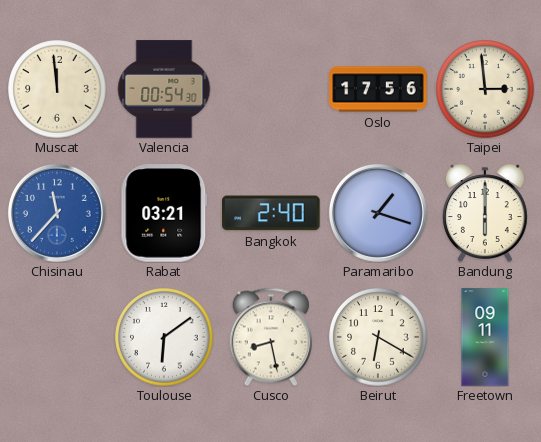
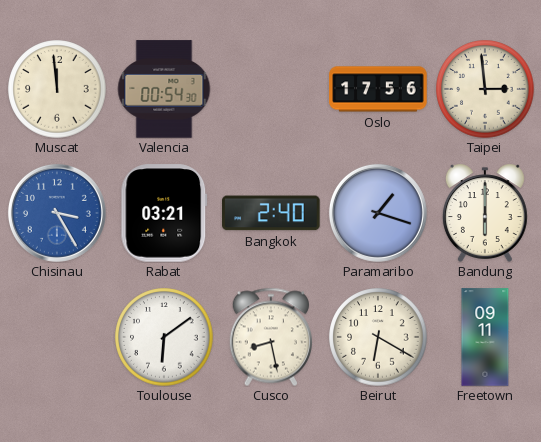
Chisinau: 11:37 -> 3:25
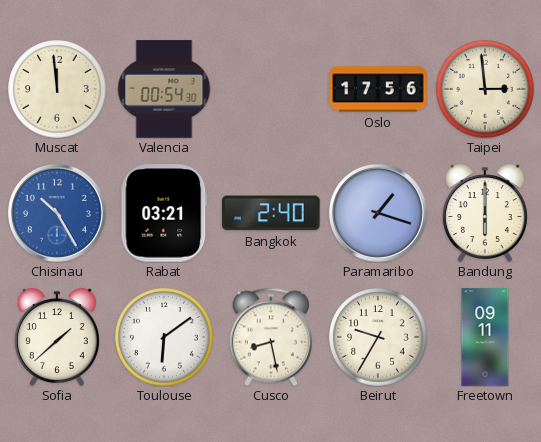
Chisinau: 3:25 -> 10:25
Sofia: none -> 1:38
Beirut: 6:20 -> 9:35
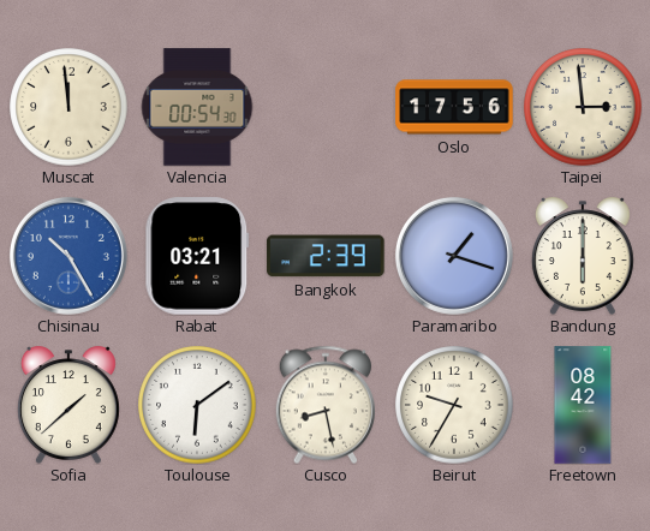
Bangkok: 2:40 -> 2:39
Freetown: 09:11 -> 08:42
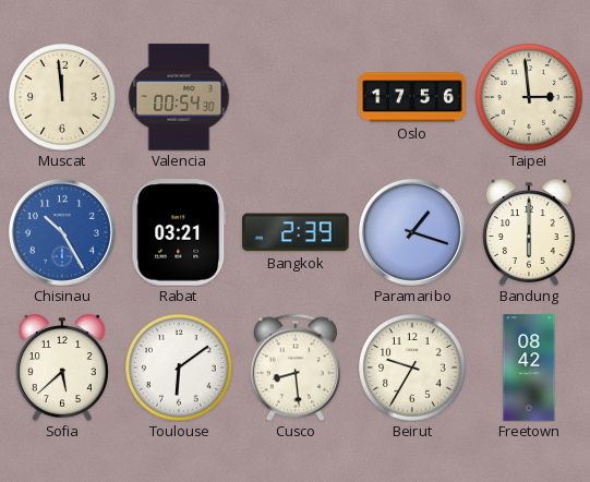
Sofia: 1:38 -> 5:38
Cusco: 8:28 -> 8:29
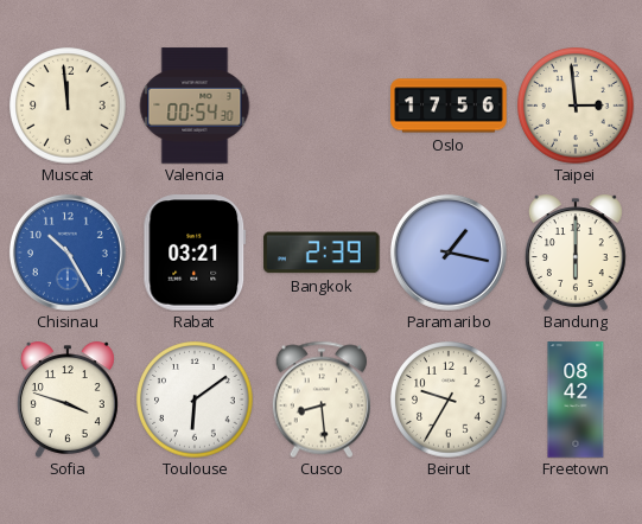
Paramaribo: 1:18 -> 1:17
Sofia: 5:38 -> 3:48
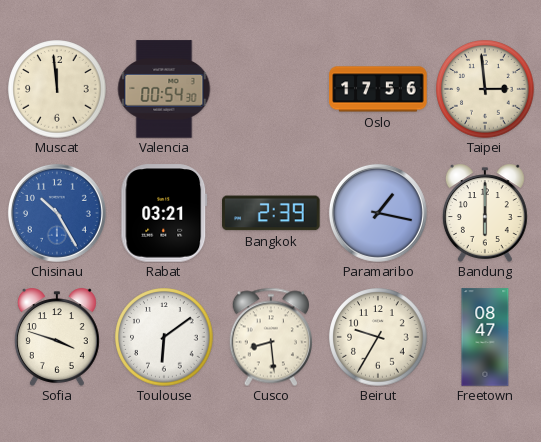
Freetown: 08:42 -> 08:47
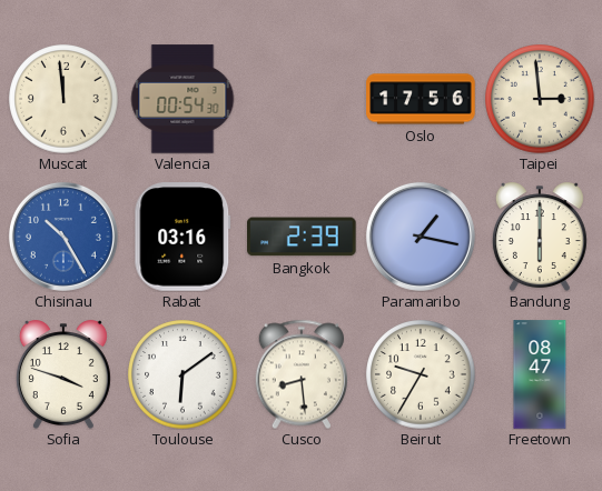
Rabat: 03:21 -> 03:16
